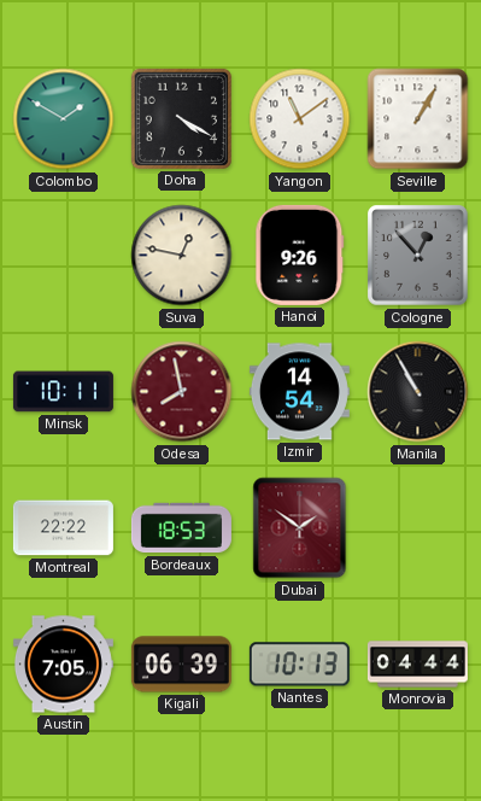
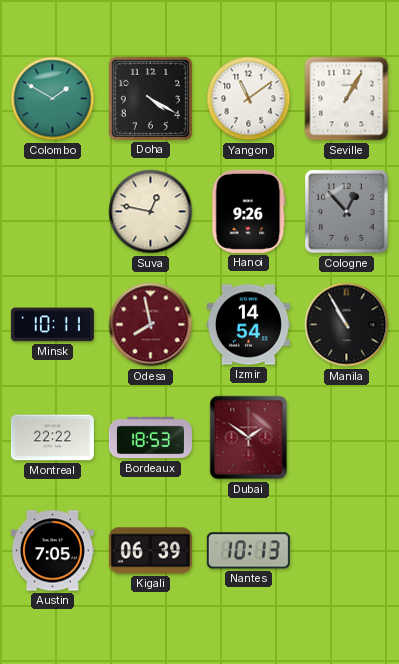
Monrovia: 04:44 -> none
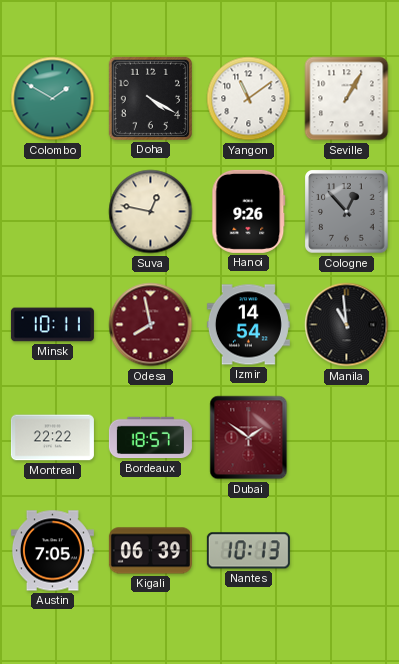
Manila: 10:55 -> 10:59
Bordeaux: 18:53 -> 18:57
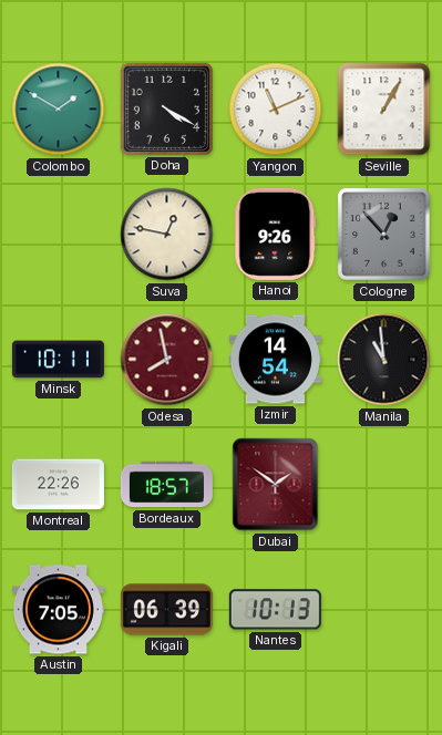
Yangon: 11:09 -> 11:11
Montreal: 22:22 -> 22:26
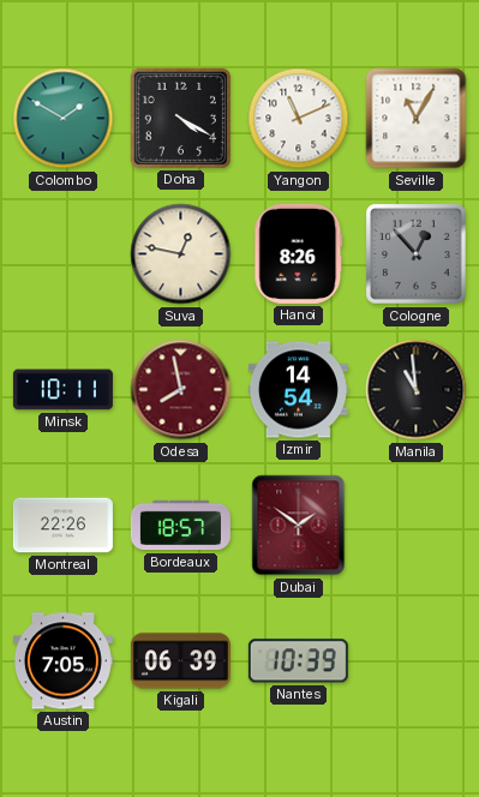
Seville: 1:05 -> 11:05
Hanoi: 9:26 -> 8:26
Nantes: 10:13 -> 10:39
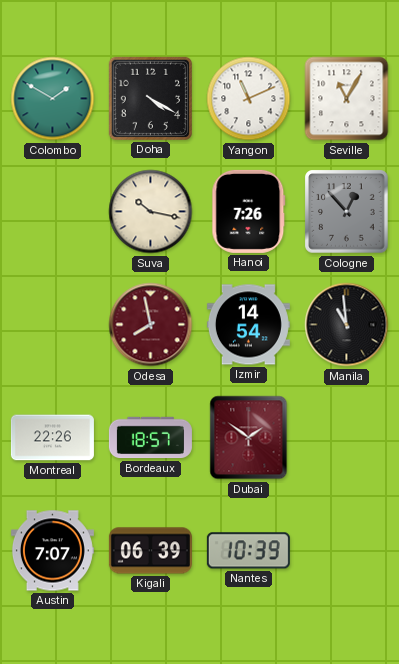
Suva: 12:47 -> 10:17
Hanoi: 8:26 -> 7:26
Minsk: 10:11 -> none
Austin: 7:05 -> 7:07
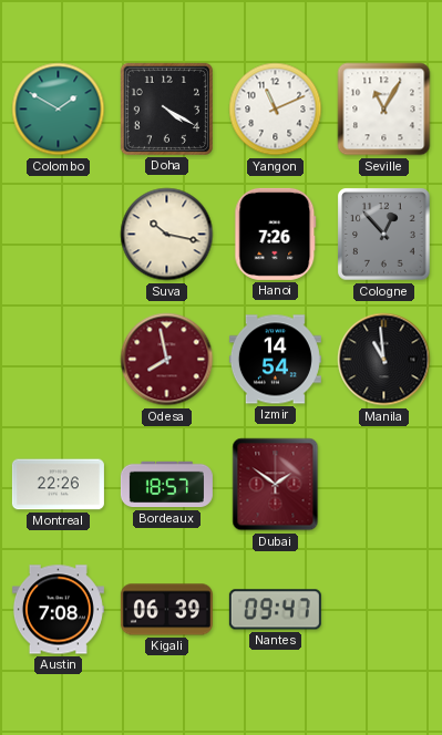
Austin: 7:07 -> 7:08
Nantes: 10:39 -> 09:47
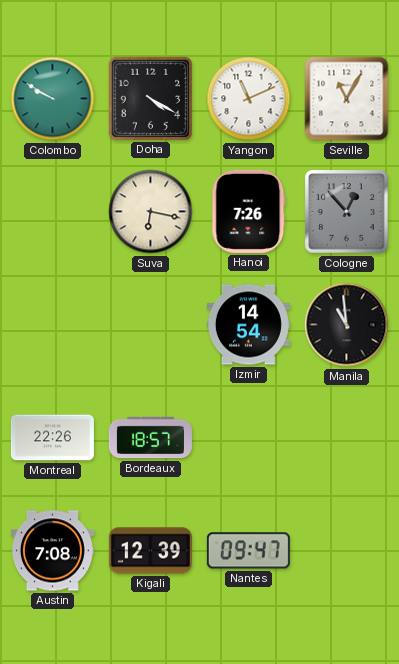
Colombo: 1:50 -> 9:50
Suva: 10:17 -> 6:17
Odesa: 7:58 -> none
Dubai: 1:51 -> none
Kigali: 06:39 -> 12:39
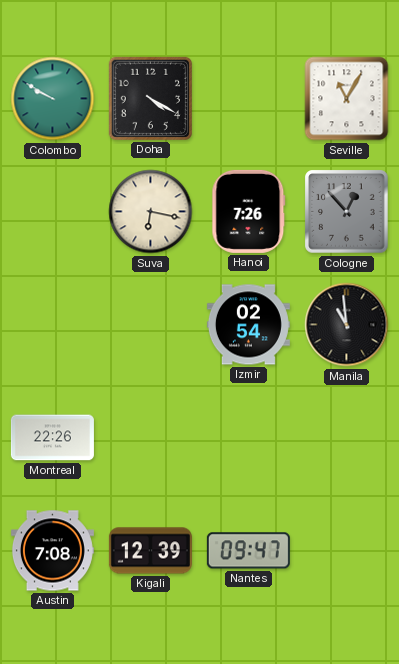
Yangon: 11:11 -> none
Izmir: 14:54 -> 02:54
Bordeaux: 18:57 -> none
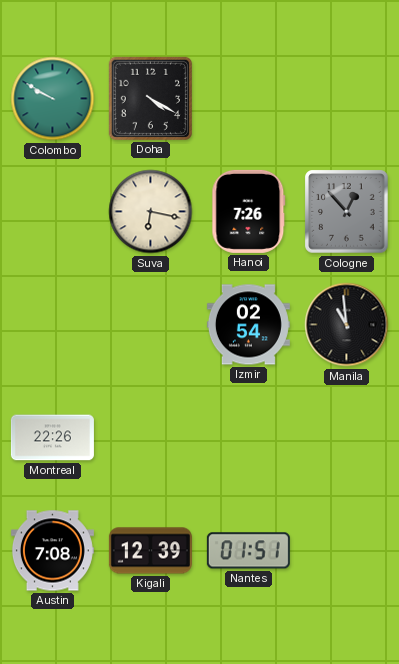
Seville: 11:05 -> none
Nantes: 09:47 -> 01:51
